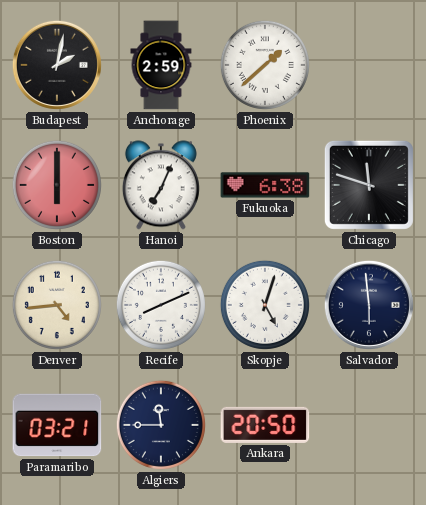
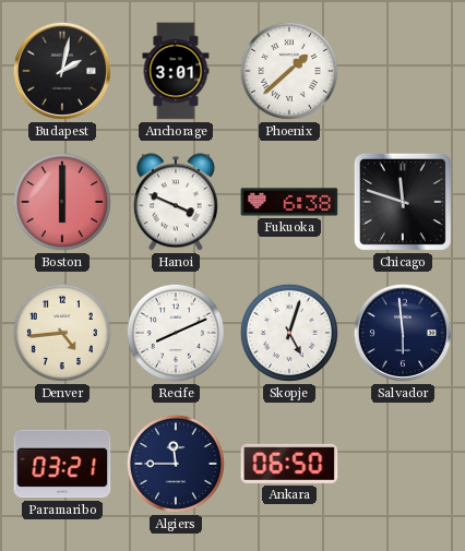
Anchorage: 2:59 -> 3:01
Hanoi: 7:04 -> 3:49
Ankara: 20:50 -> 06:50
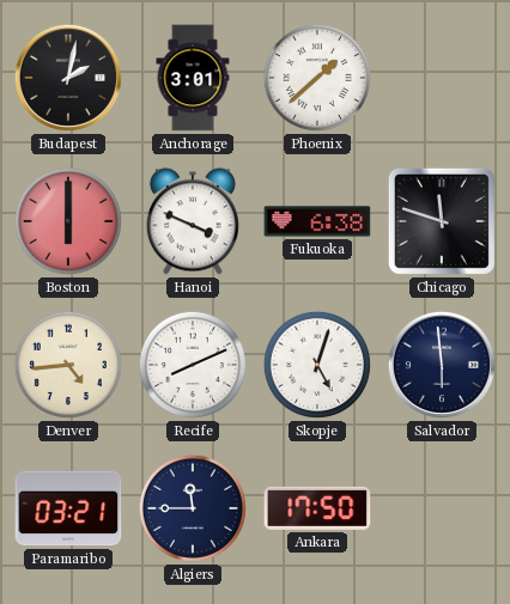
Ankara: 06:50 -> 17:50
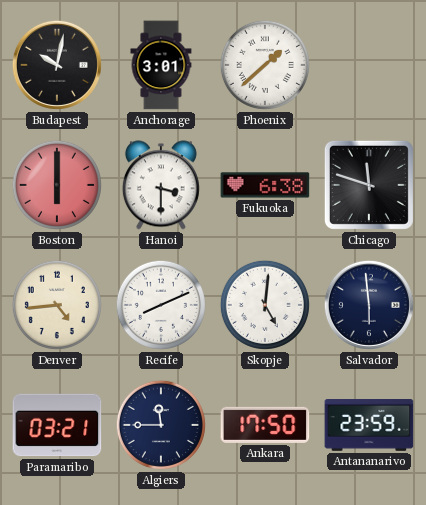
Budapest: 2:02 -> 10:02
Hanoi: 3:49 -> 3:30
Skopje: 5:03 -> 5:01
Antananarivo: none -> 23:59
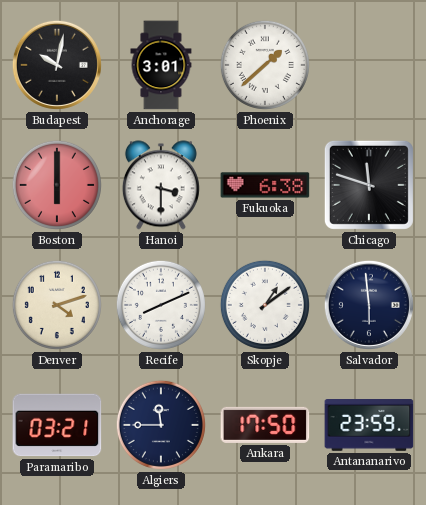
Denver: 4:44 -> 4:12
Skopje: 5:01 -> 1:09
